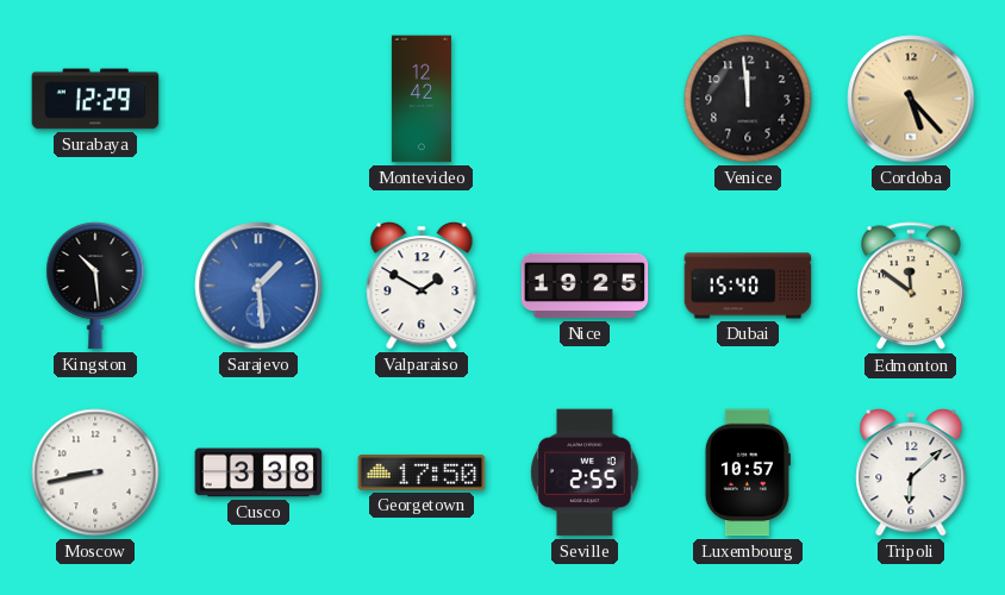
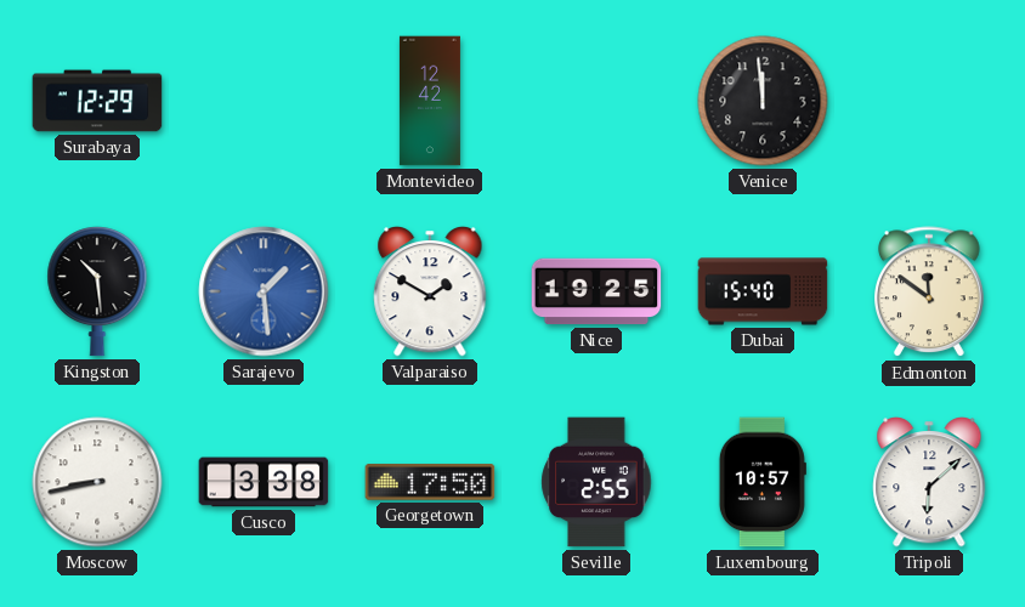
Cordoba: 5:23 -> none
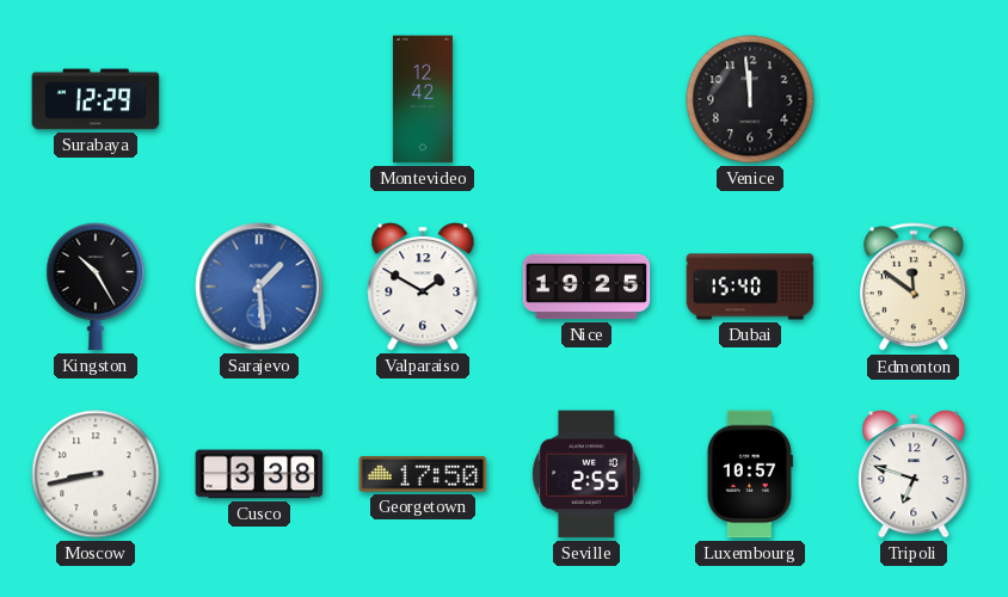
Kingston: 10:29 -> 10:25
Tripoli: 6:08 -> 6:48
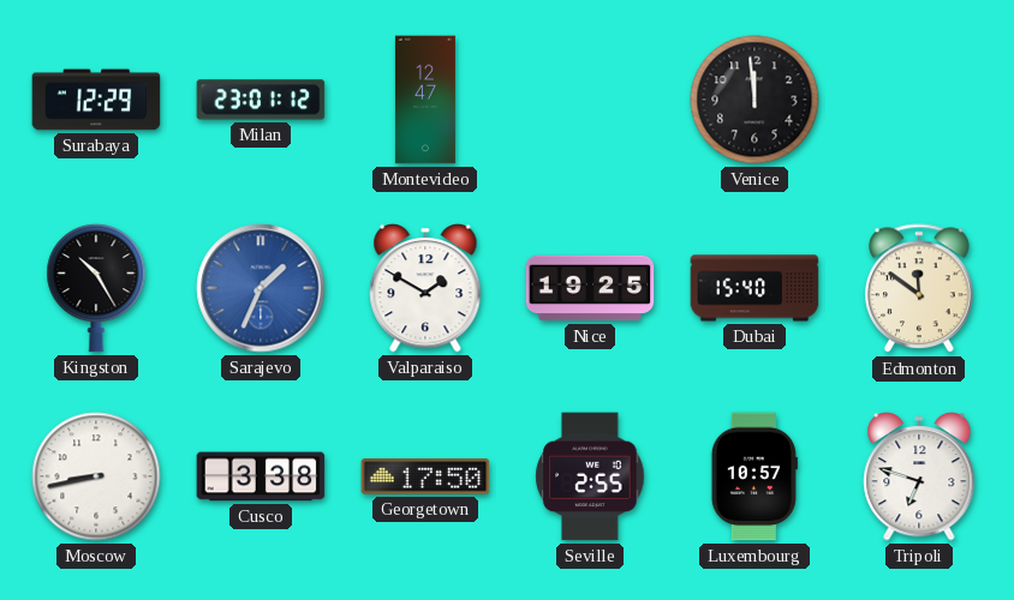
Milan: none -> 23:01
Montevideo: 12:42 -> 12:47
Sarajevo: 1:29 -> 1:34
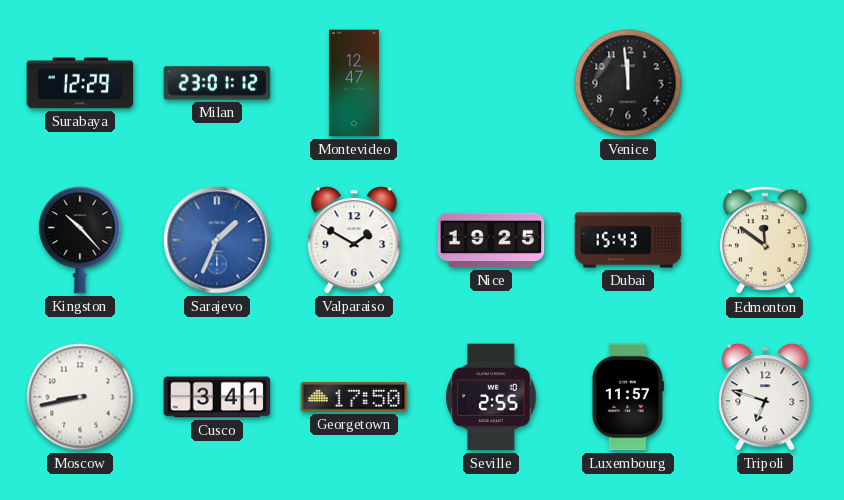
Kingston: 10:25 -> 10:23
Dubai: 15:40 -> 15:43
Cusco: 3:38 -> 3:41
Luxembourg: 10:57 -> 11:57
